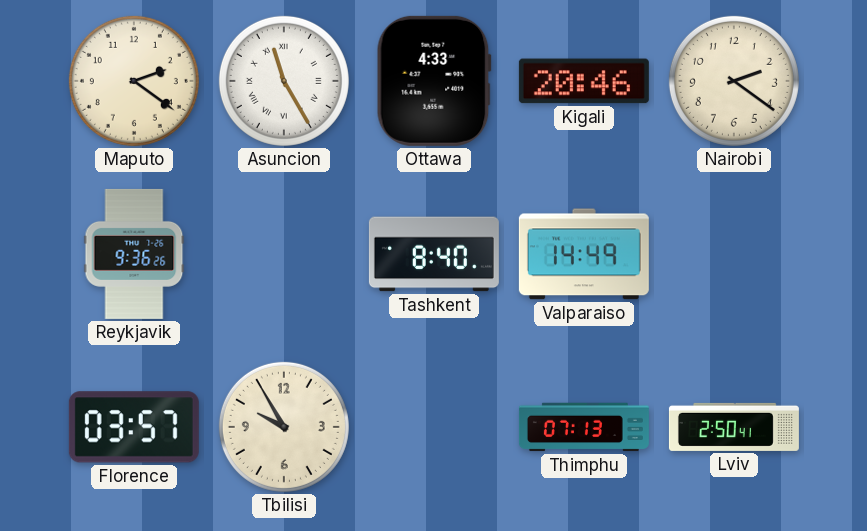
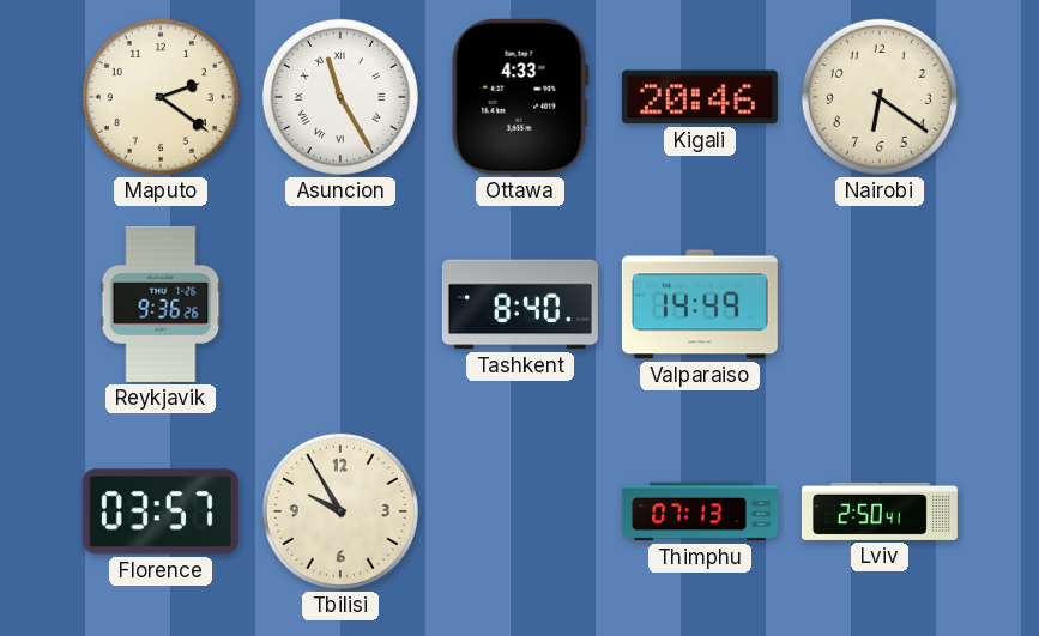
Nairobi: 2:21 -> 6:21
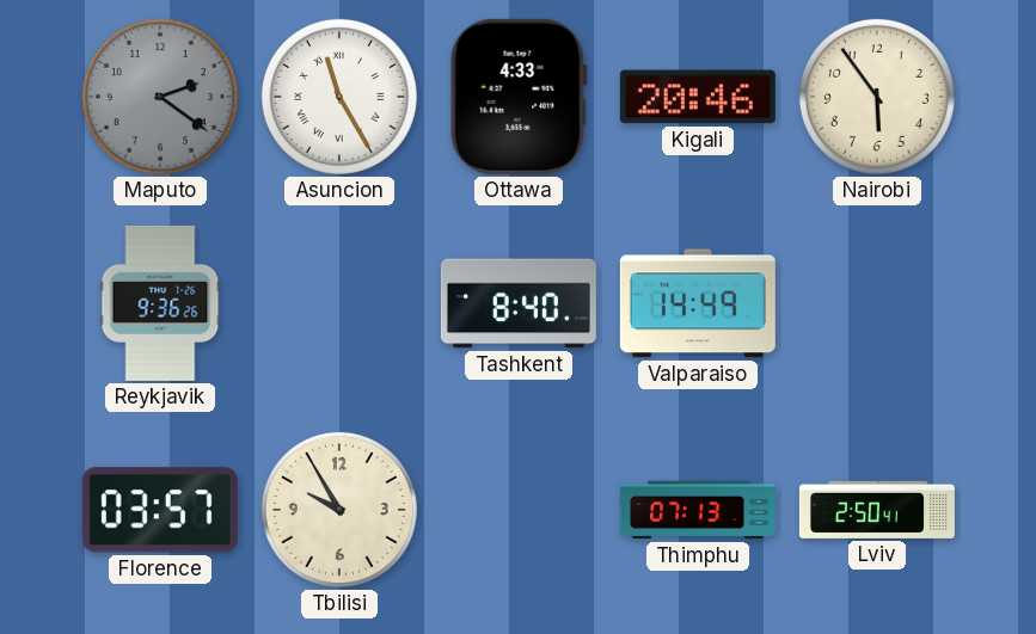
Maputo dial: cream -> grey
Nairobi: 6:21 -> 5:54
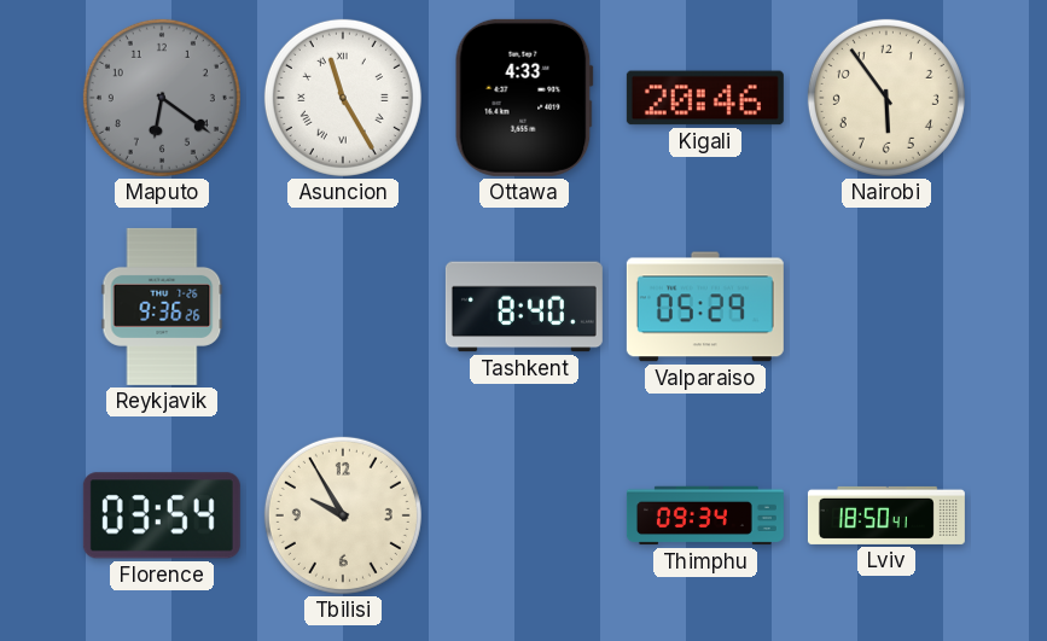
Maputo: 2:21 -> 6:21
Valparaiso: 14:49 -> 05:29
Florence: 03:57 -> 03:54
Thimphu: 07:13 -> 09:34
Lviv: 2:50 -> 18:50
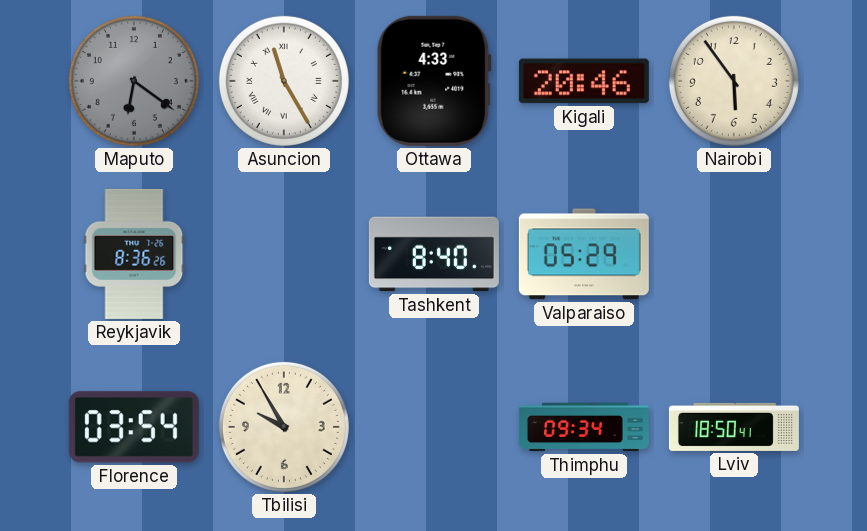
Reykjavik: 9:36 -> 8:36
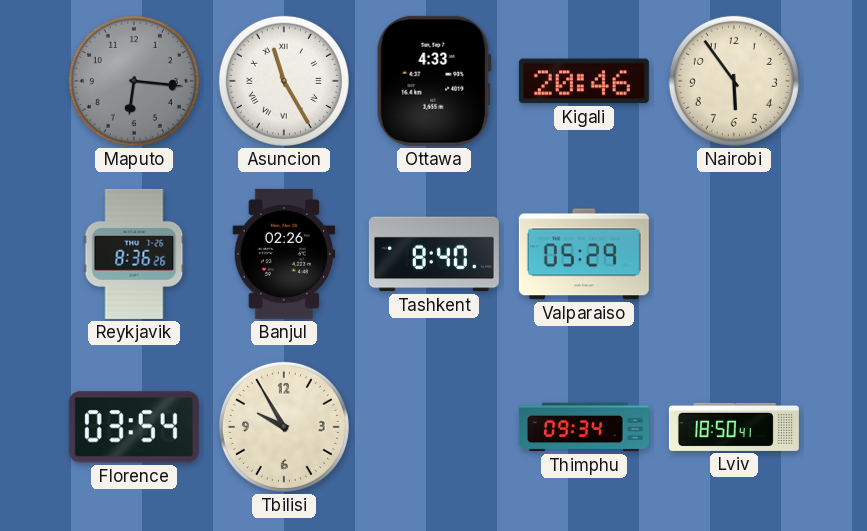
Maputo: 6:21 -> 6:16
Banjul: none -> 02:26
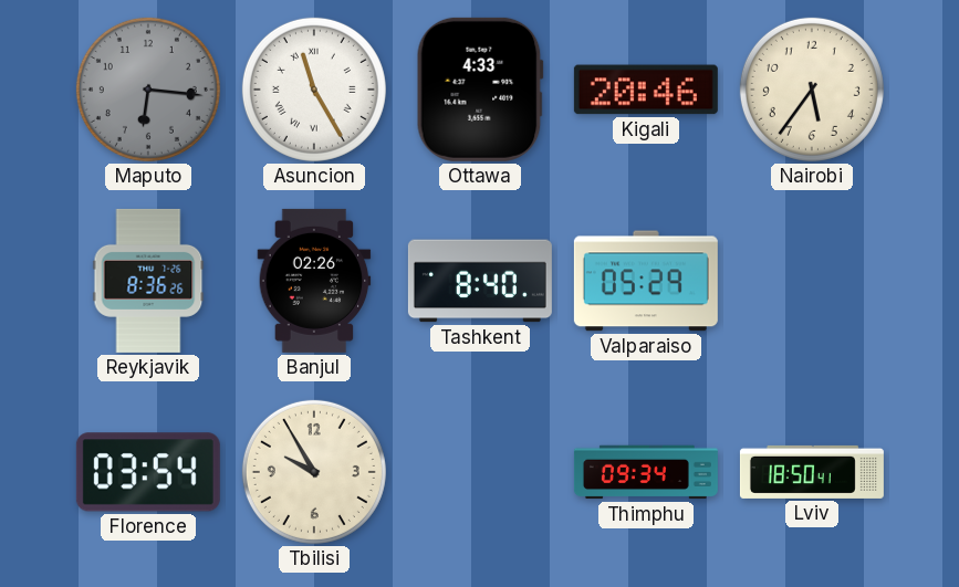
Nairobi: 5:54 -> 5:36
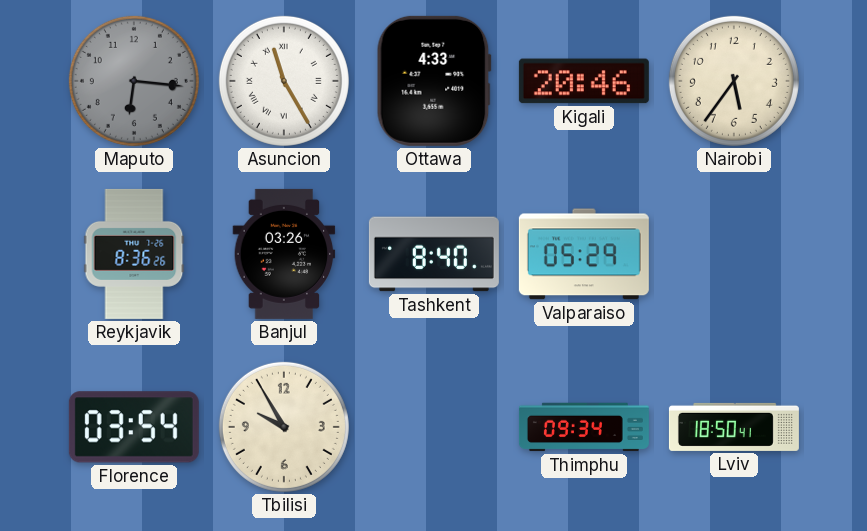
Banjul: 02:26 -> 03:26
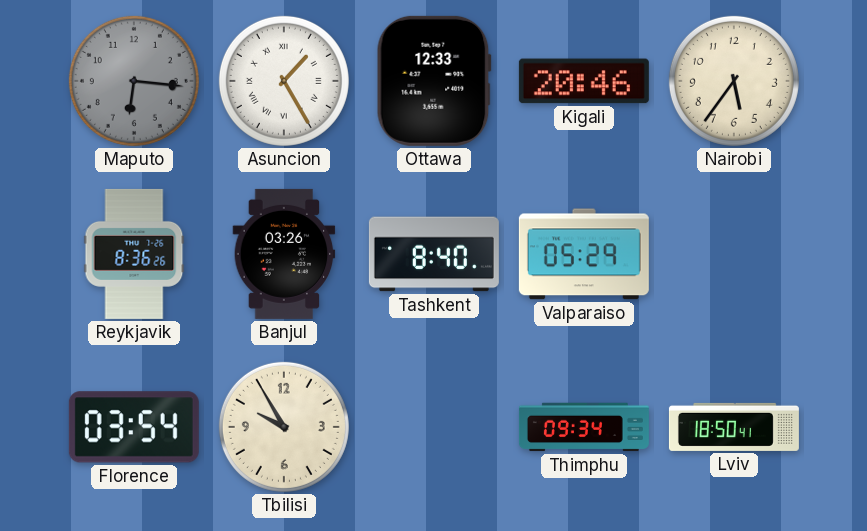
Asuncion: 11:25 -> 1:25
Ottawa: 4:33 -> 12:33
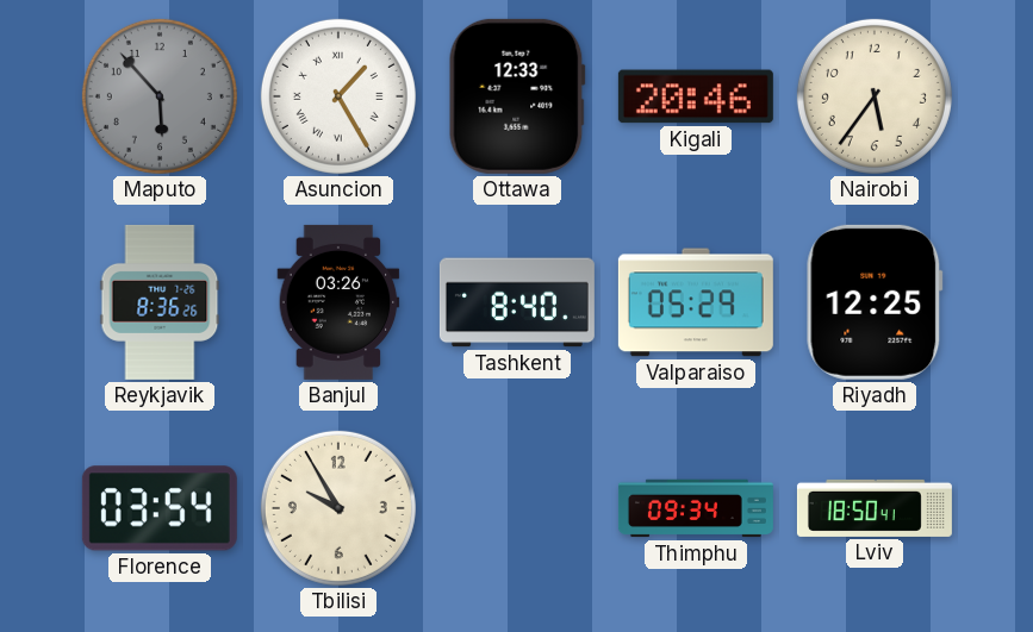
Maputo: 6:16 -> 5:53
Riyadh: none -> 12:25
